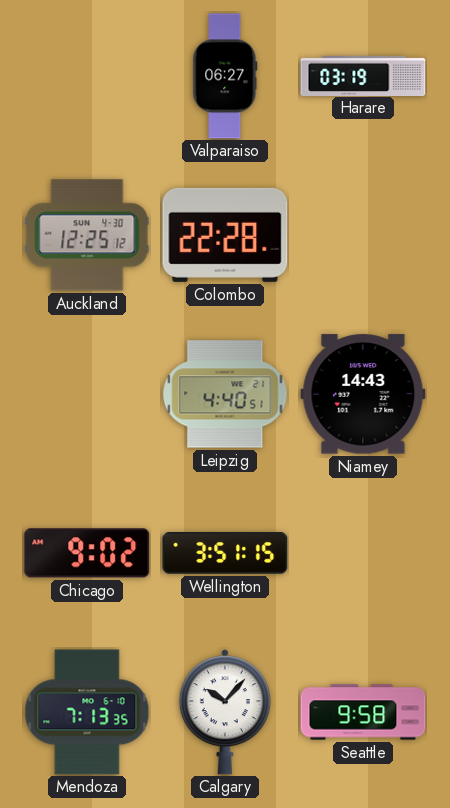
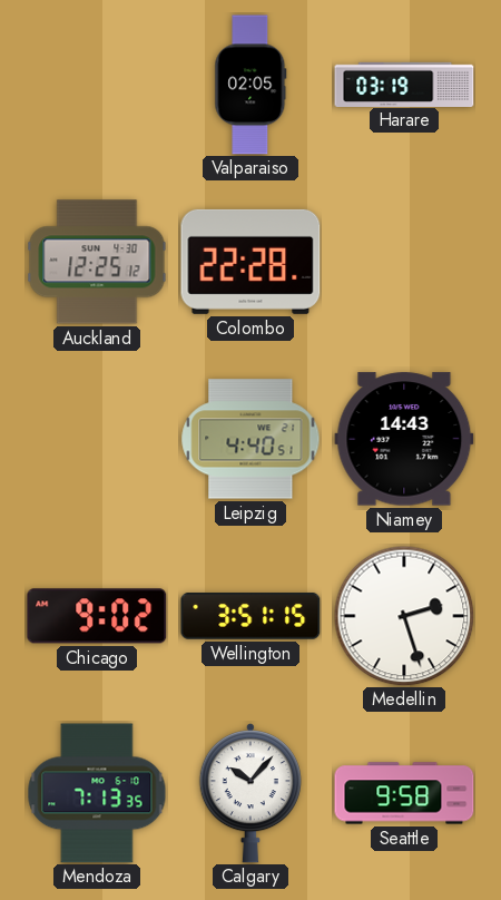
Valparaiso: 06:27 -> 02:05
Medellin: none -> 2:27
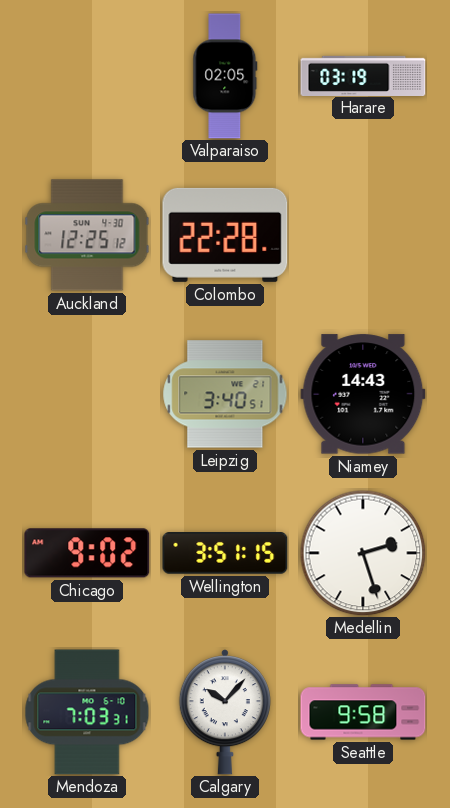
Leipzig: 4:40 -> 3:40
Mendoza: 7:13 -> 7:03
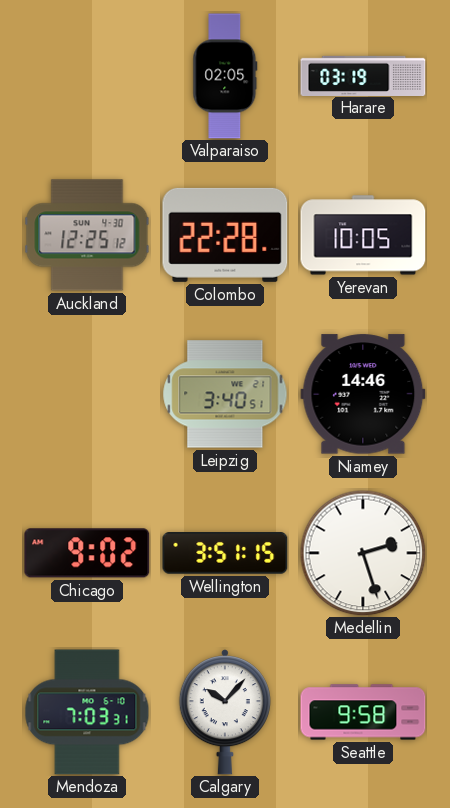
Yerevan: none -> 10:05
Niamey: 14:43 -> 14:46
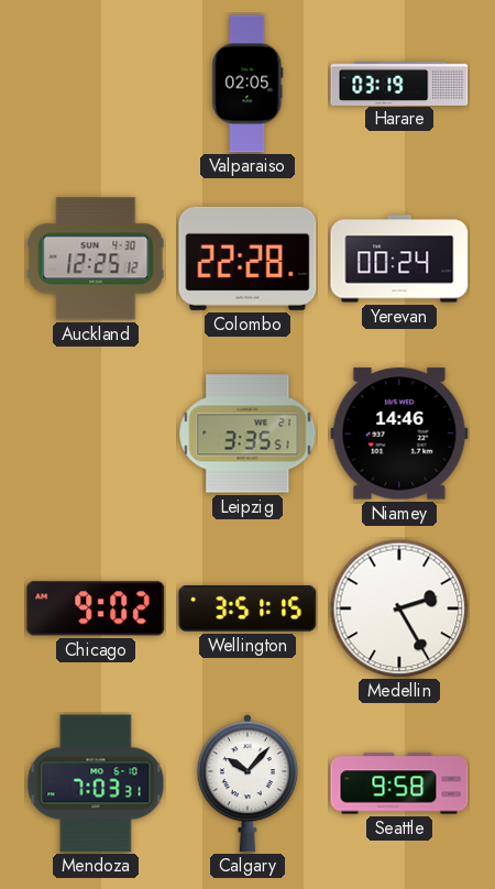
Yerevan: 10:05 -> 00:24
Leipzig: 3:40 -> 3:35
Medellin: 2:27 -> 2:25
